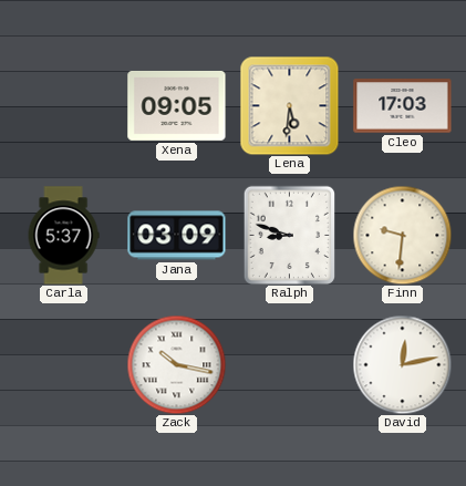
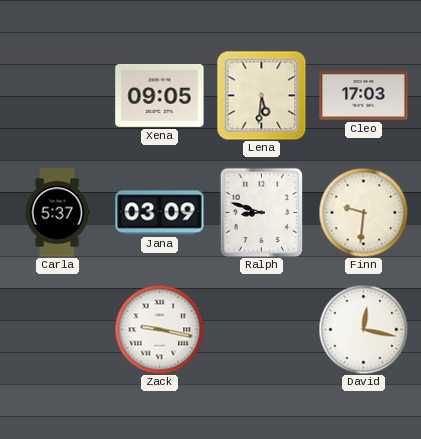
Zack: 10:17 -> 9:17
David: 12:13 -> 12:17
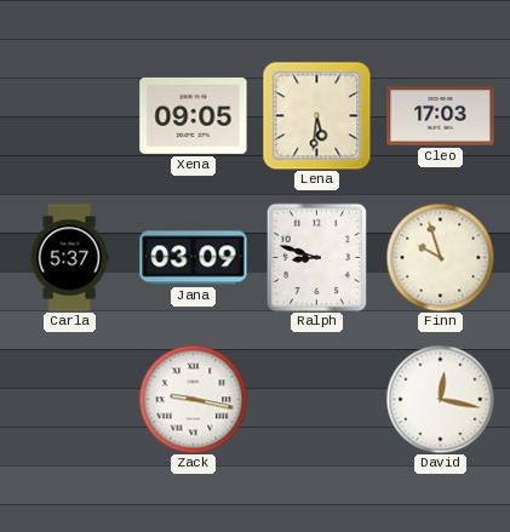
Finn: 9:31 -> 9:57
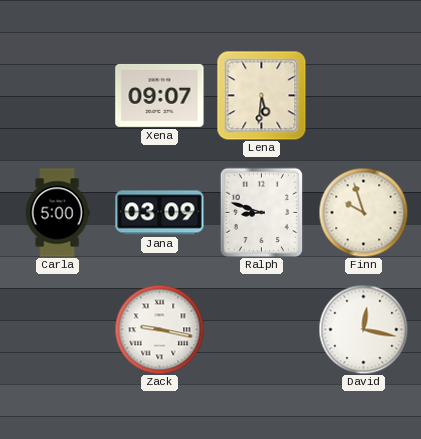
Xena: 09:05 -> 09:07
Cleo: 17:03 -> none
Carla: 5:37 -> 5:00
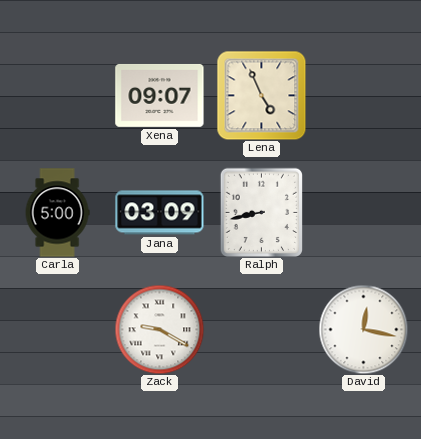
Lena: 5:31 -> 4:56
Ralph: 8:48 -> 8:43
Finn: 9:57 -> none
Zack: 9:17 -> 9:20
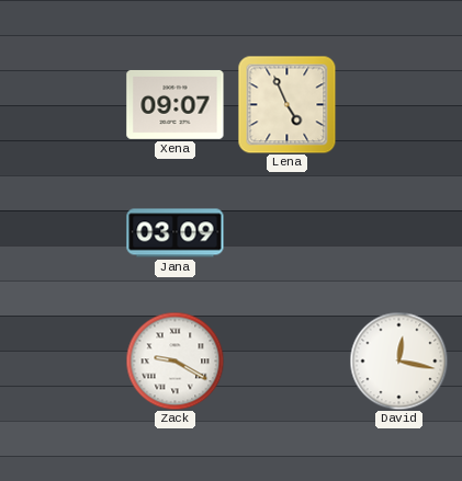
Carla: 5:00 -> none
Ralph: 8:43 -> none
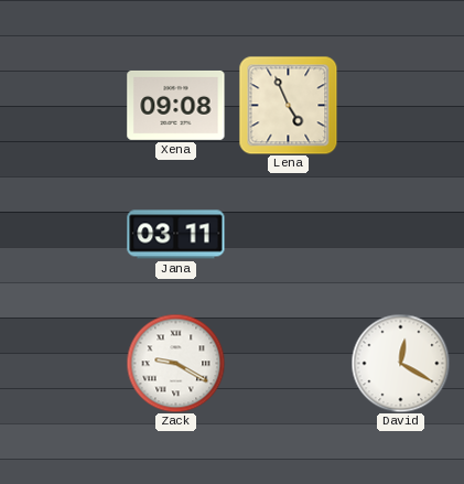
Xena: 09:07 -> 09:08
Jana: 03:09 -> 03:11
David: 12:17 -> 12:20
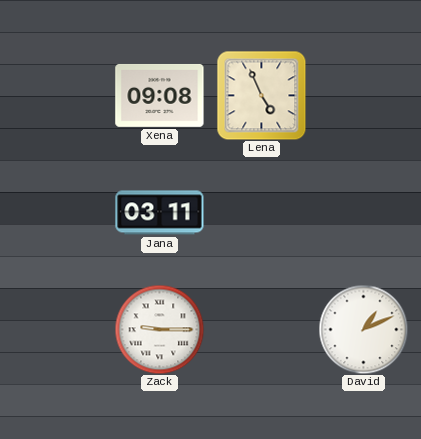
Zack: 9:20 -> 9:15
David: 12:20 -> 1:11
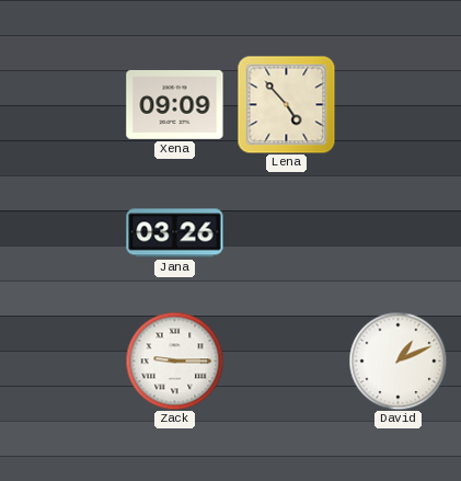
Xena: 09:08 -> 09:09
Lena: 4:56 -> 4:53
Jana: 03:11 -> 03:26
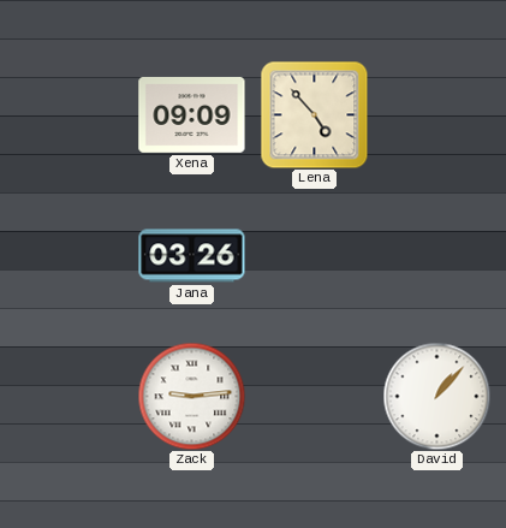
Zack: 9:15 -> 9:14
David: 1:11 -> 1:07
